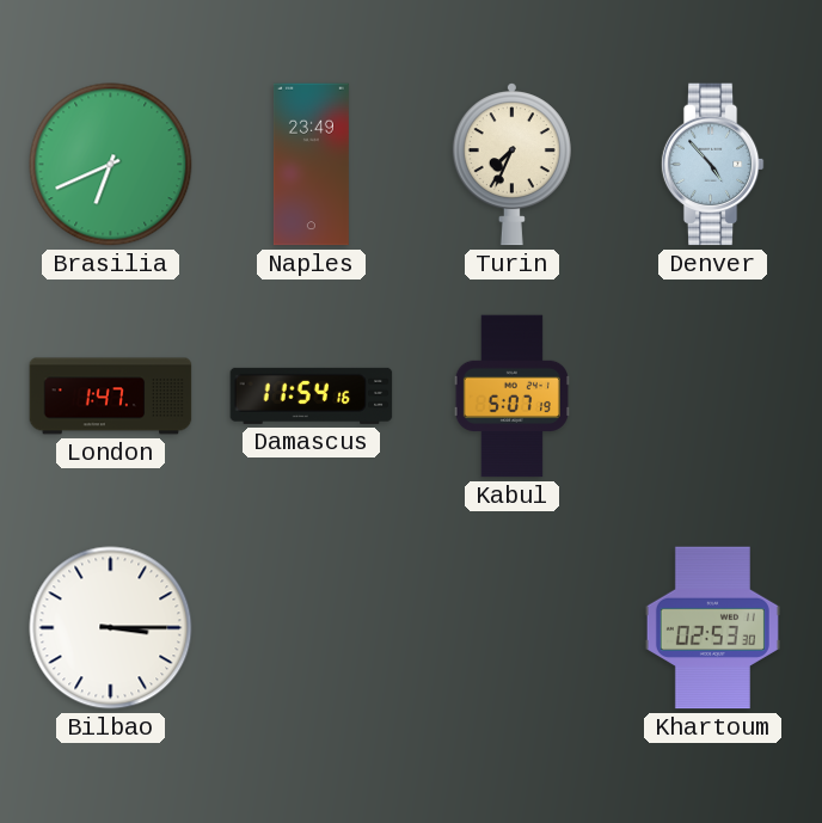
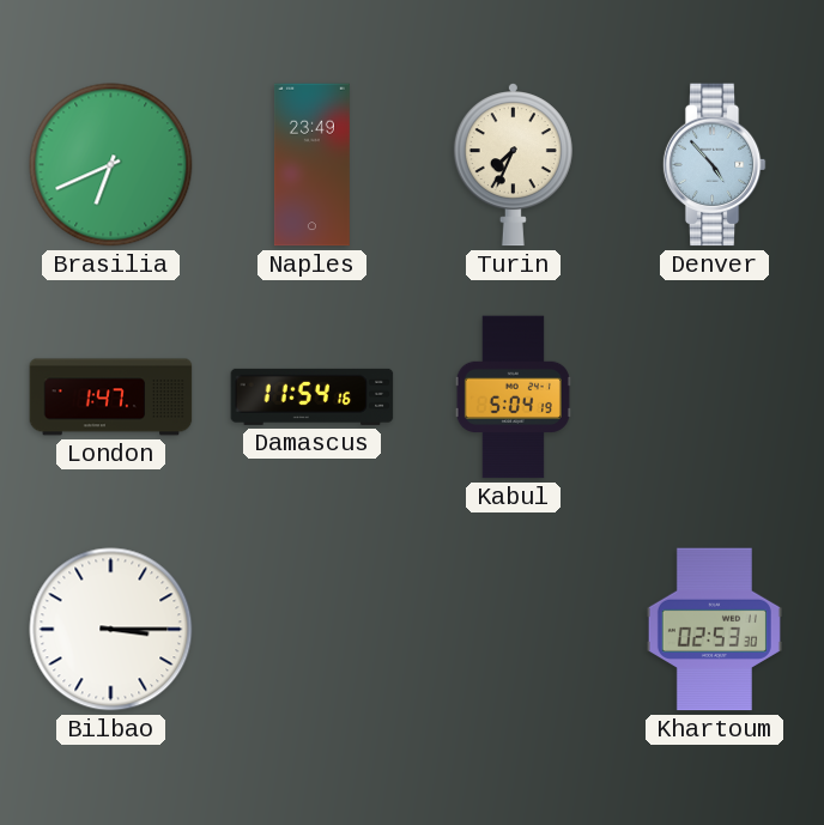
Kabul: 5:07 -> 5:04
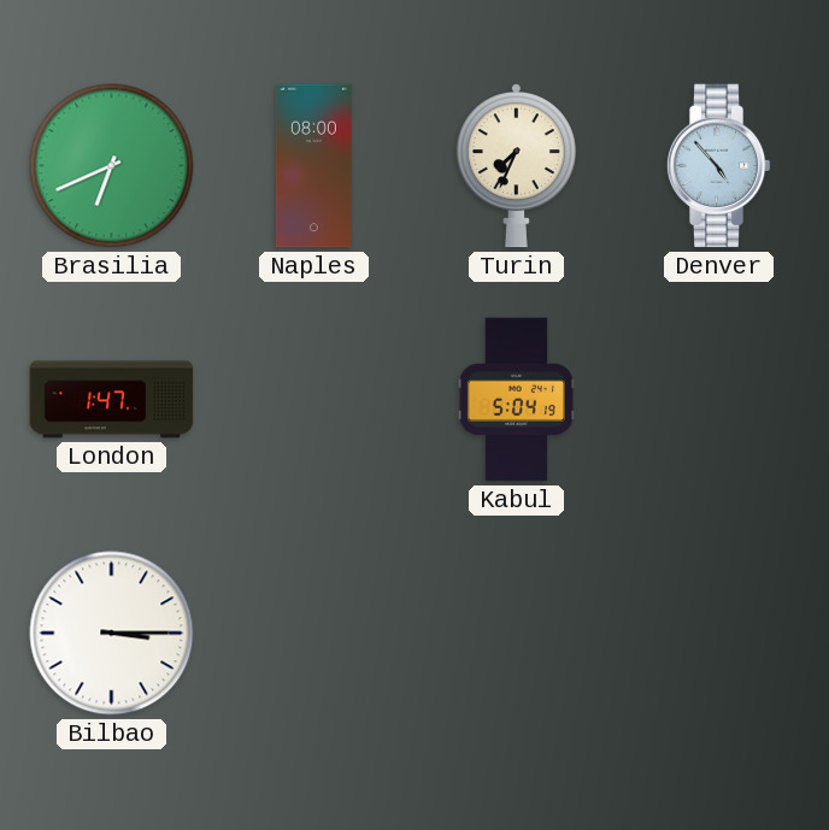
Naples: 23:49 -> 08:00
Damascus: 11:54 -> none
Khartoum: 02:53 -> none
